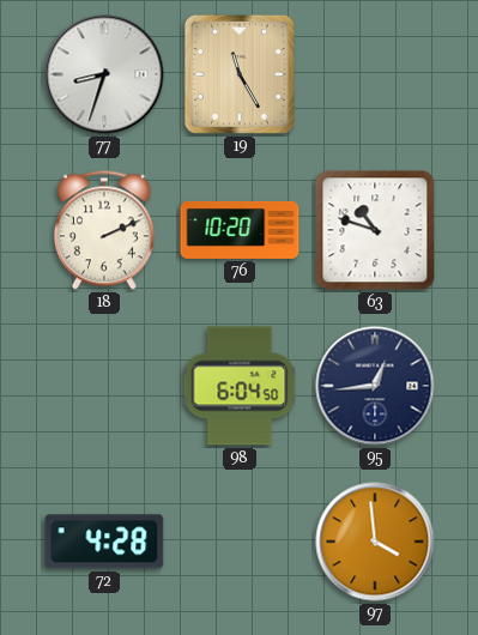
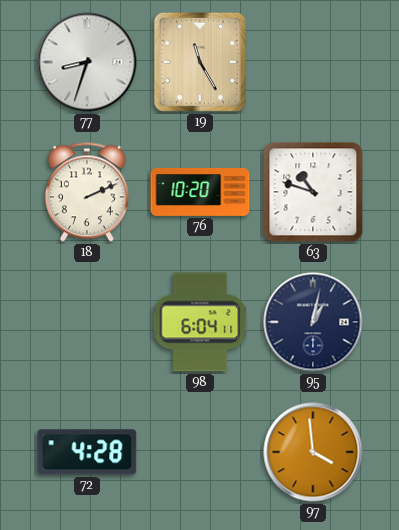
98: 6:04:50 -> 6:04:11
95: 12:44 -> 1:02
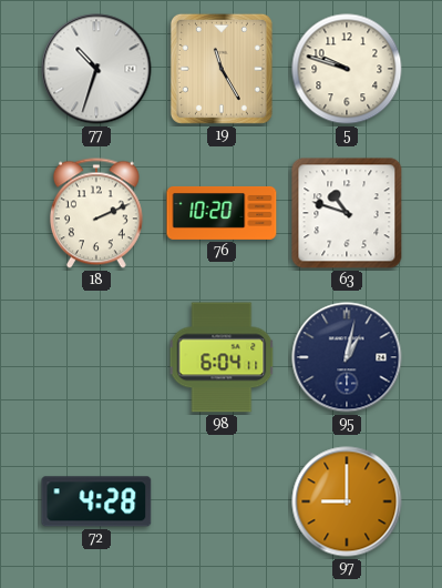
77: 8:33 -> 10:33
5: none -> 9:48
97: 3:59 -> 9:00
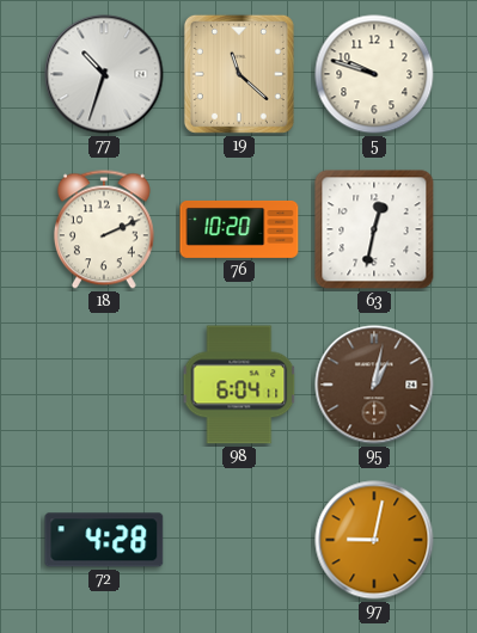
19: 11:25 -> 11:22
63: 10:48 -> 12:32
95 dial: navy -> brown
97: 9:00 -> 9:02
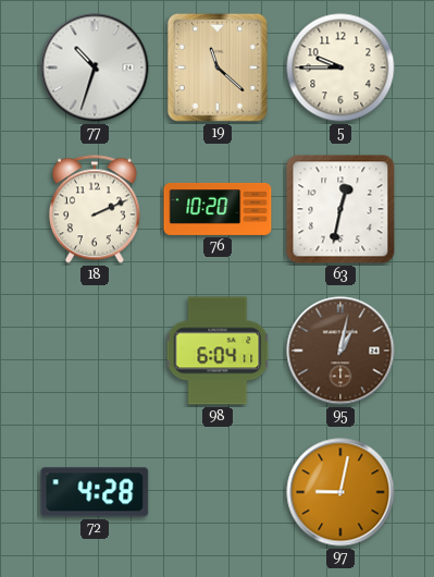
5: 9:48 -> 9:45
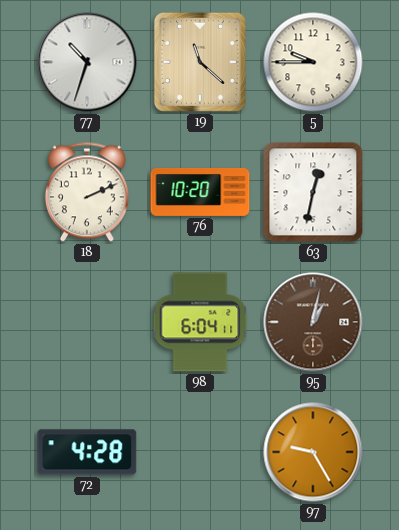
97: 9:02 -> 9:25
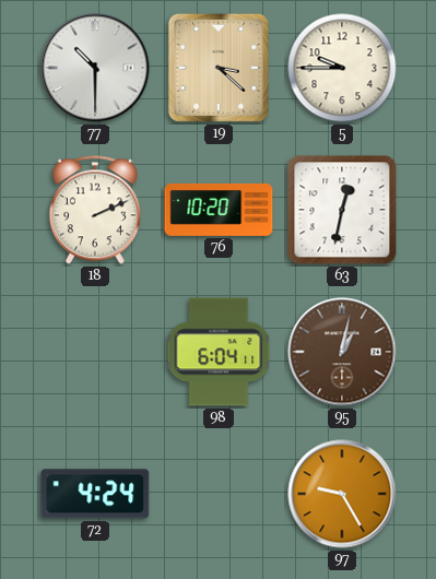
77: 10:33 -> 10:30
19: 11:22 -> 3:22
72: 4:28 -> 4:24
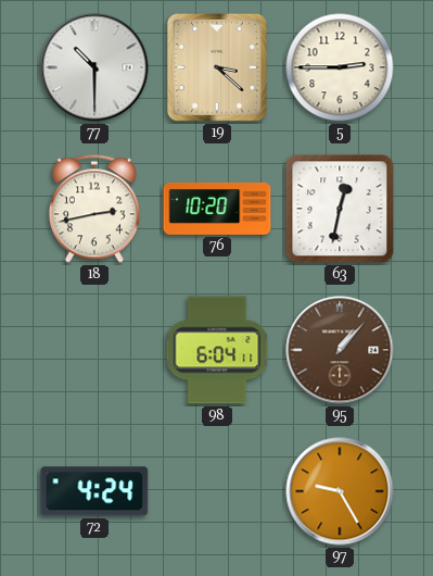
5: 9:45 -> 2:45
18: 2:11 -> 2:43
95: 1:02 -> 1:07
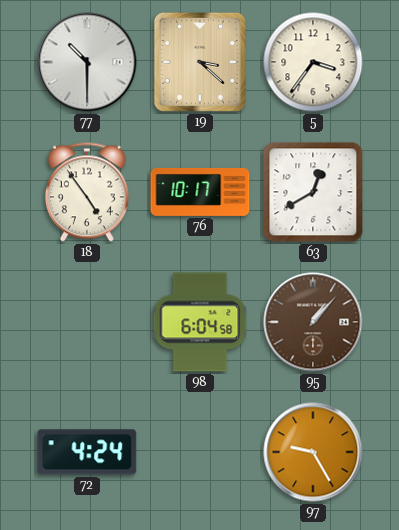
5: 2:45 -> 3:36
18: 2:43 -> 4:54
76: 10:20 -> 10:17
63: 12:32 -> 12:40
98: 6:04:11 -> 6:04:58
